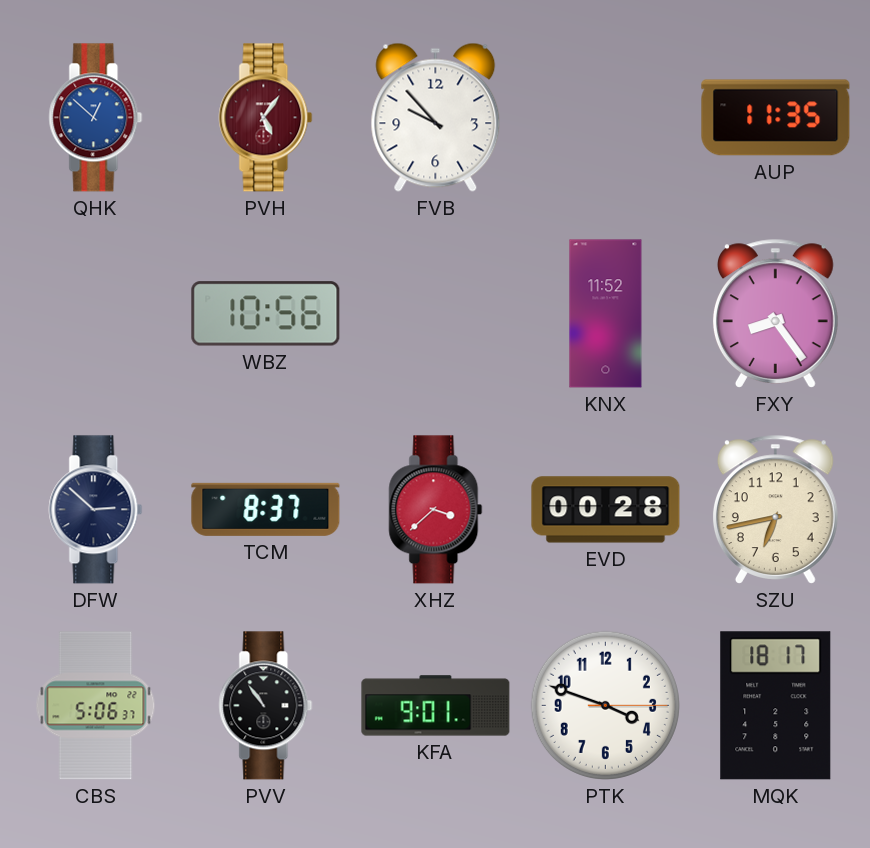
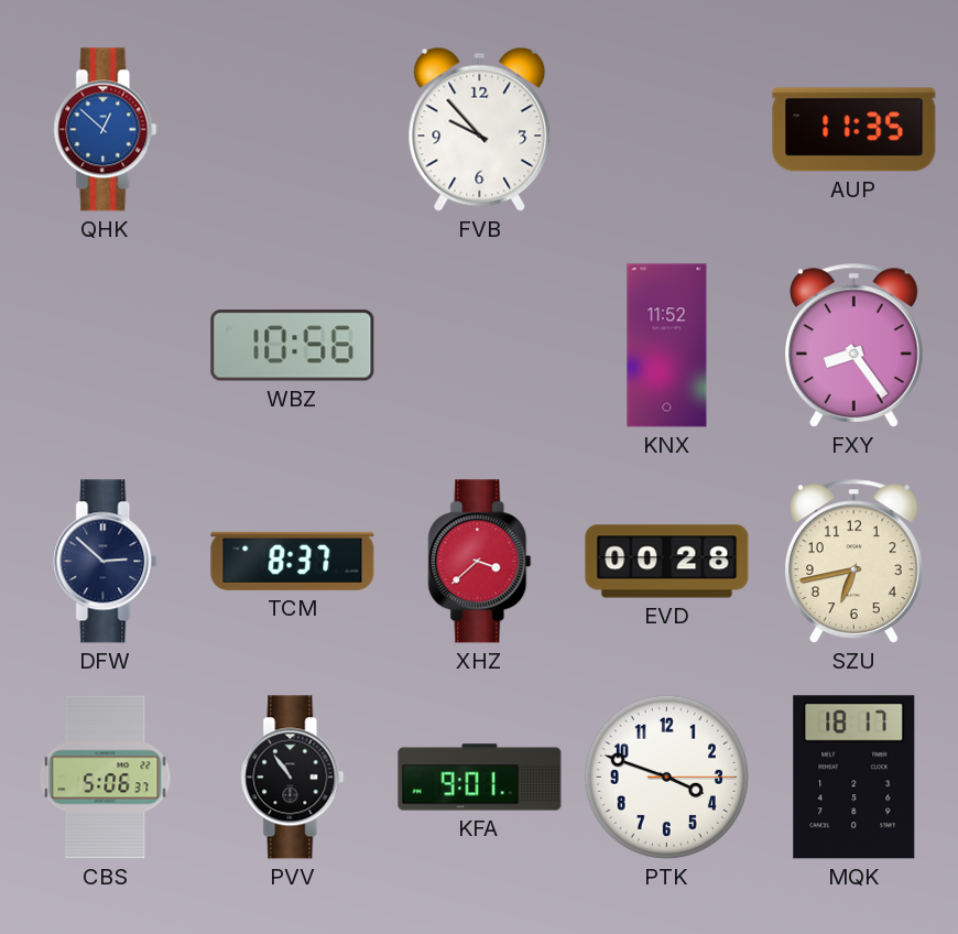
PVH: 5:06 -> none
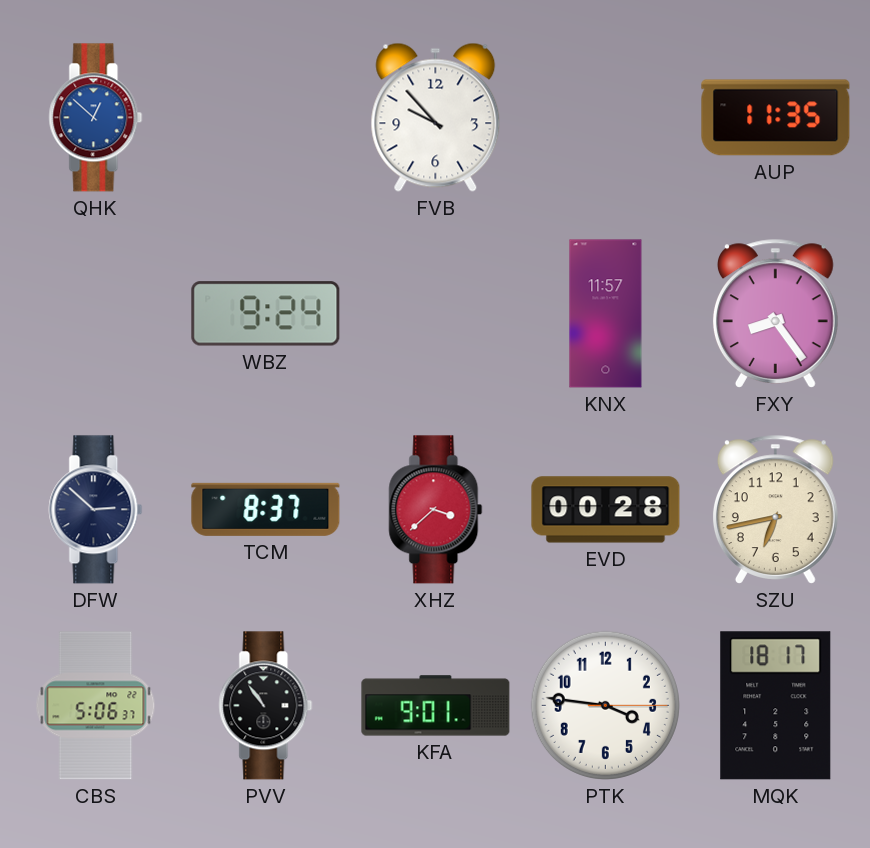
WBZ: 10:56 -> 9:24
KNX: 11:52 -> 11:57
PTK: 3:48 -> 3:46
